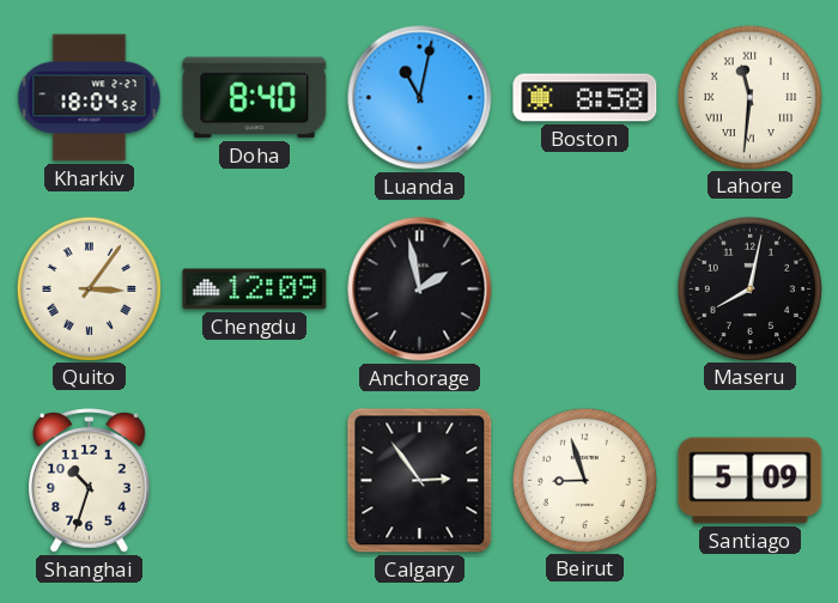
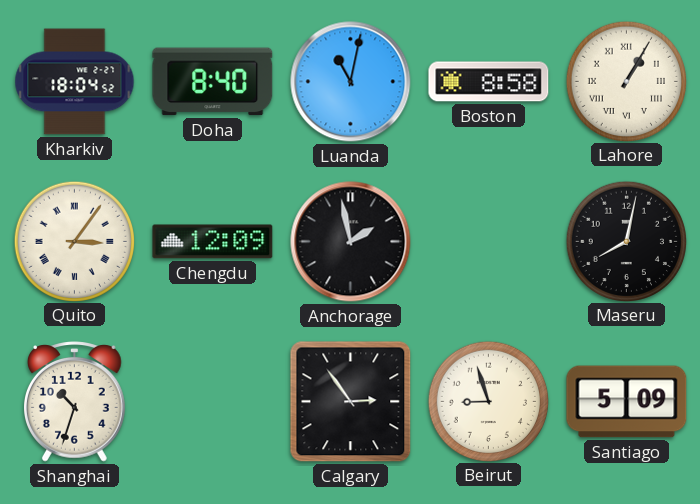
Lahore: 11:31 -> 1:05
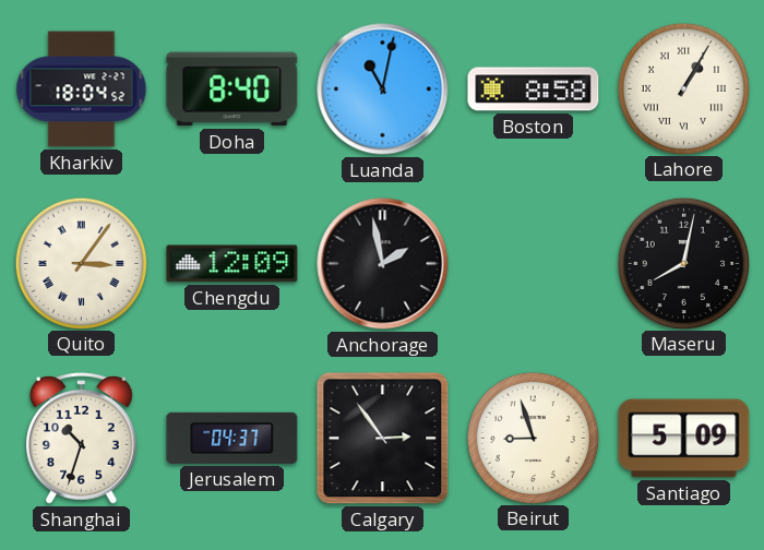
Jerusalem: none -> 04:37
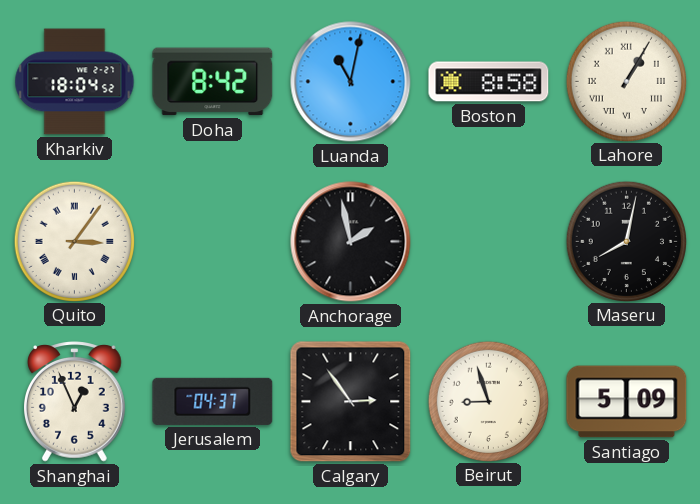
Doha: 8:40 -> 8:42
Chengdu: 12:09 -> none
Shanghai: 10:33 -> 12:56
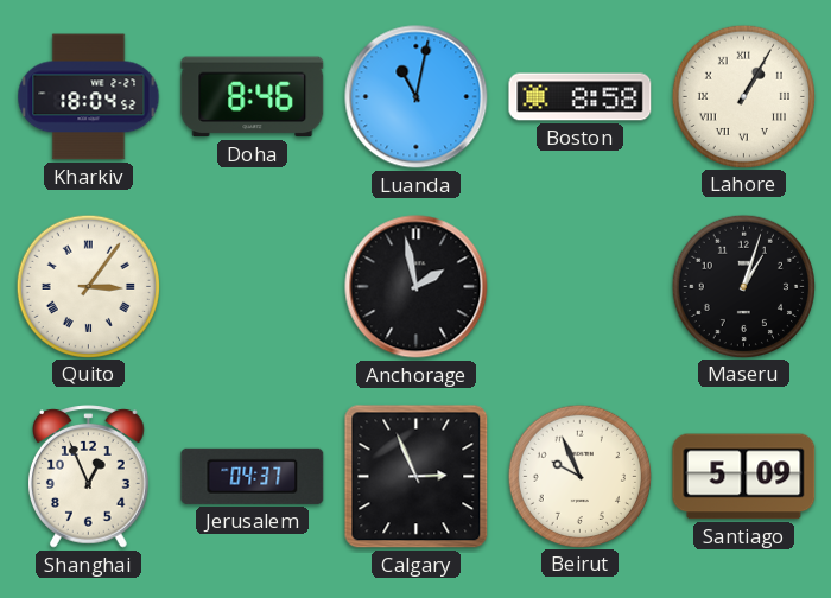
Doha: 8:42 -> 8:46
Maseru: 8:02 -> 1:03
Calgary: 2:54 -> 2:56
Beirut: 8:57 -> 9:56
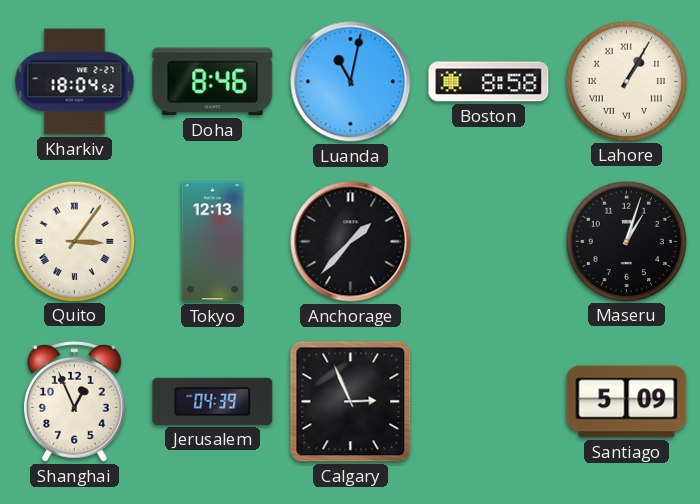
Tokyo: none -> 12:13
Anchorage: 1:58 -> 1:37
Jerusalem: 04:37 -> 04:39
Beirut: 9:56 -> none
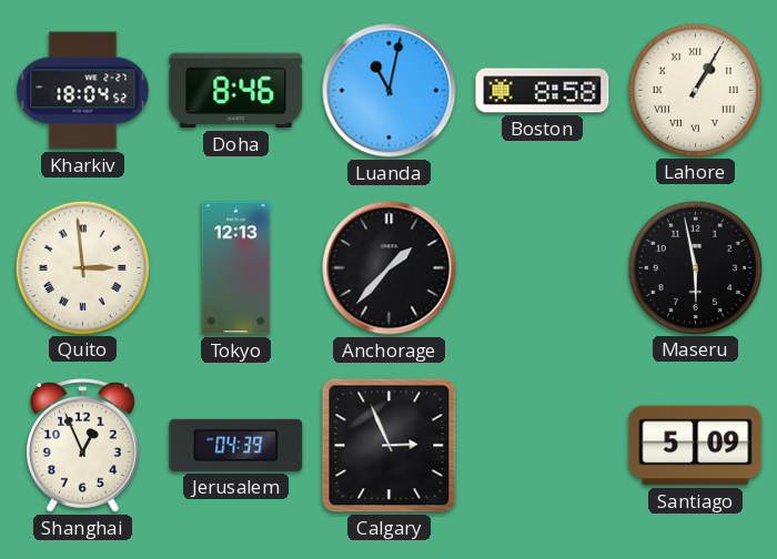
Quito: 3:06 -> 2:59
Maseru: 1:03 -> 5:58
